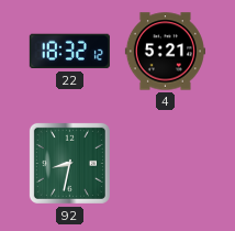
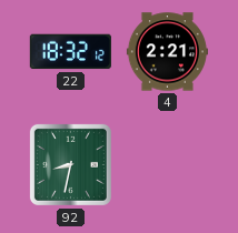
4: 5:21 -> 2:21
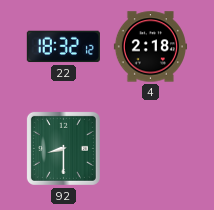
4: 2:21 -> 2:18
92: 8:32 -> 8:30
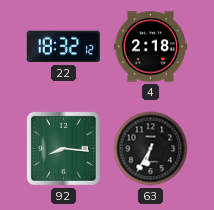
92: 8:30 -> 8:16
63: none -> 6:35
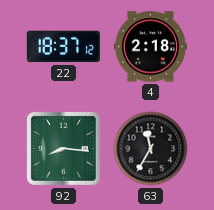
22: 18:32 -> 18:37
63: 6:35 -> 11:35
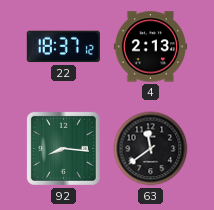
4: 2:18 -> 2:13
63: 11:35 -> 11:39
